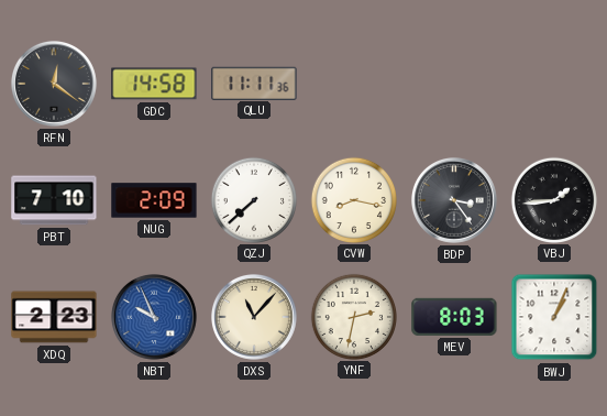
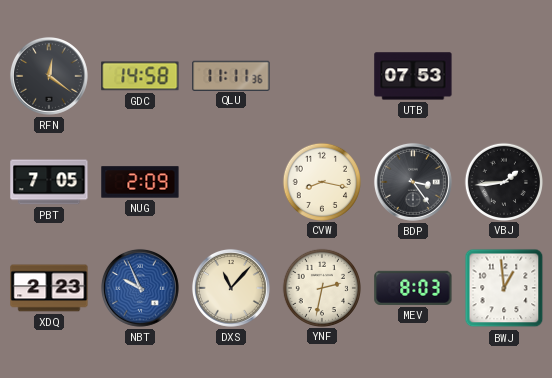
UTB: none -> 07:53
PBT: 7:10 -> 7:05
QZJ: 7:38 -> none
BWJ: 1:04 -> 12:59
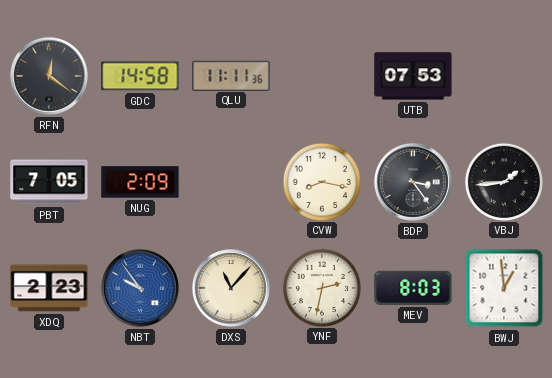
NBT: 9:56 -> 9:54
